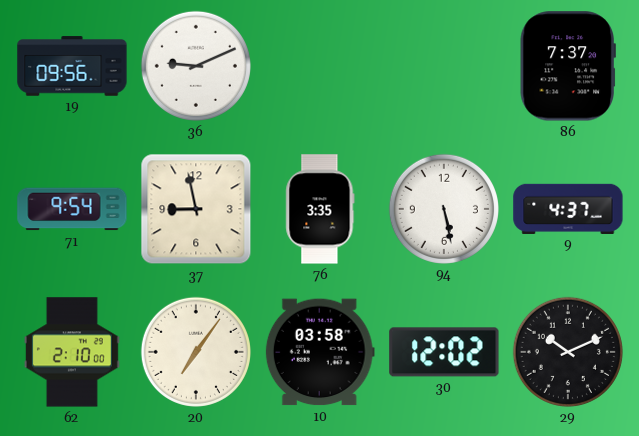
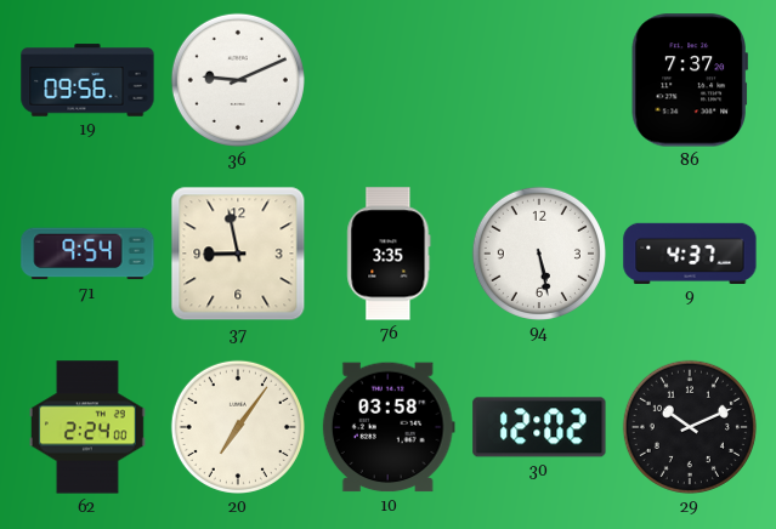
62: 2:10 -> 2:24
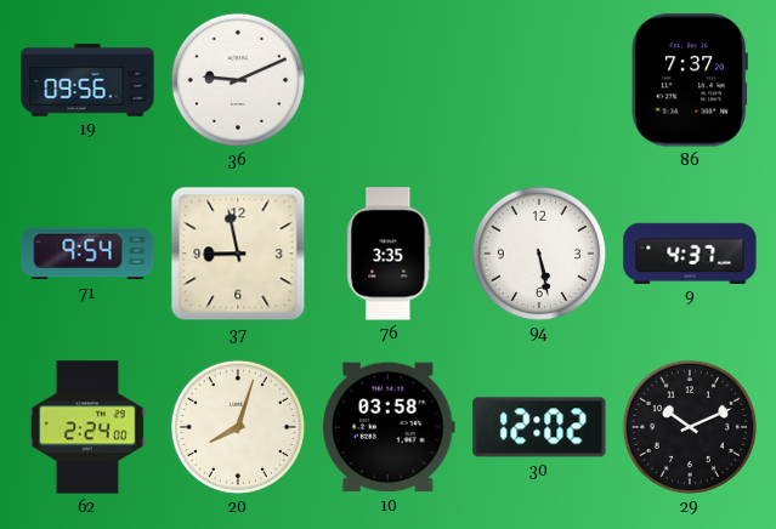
20: 7:06 -> 8:03
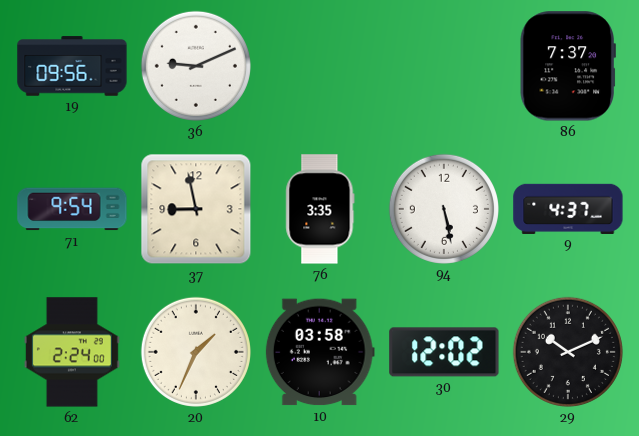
20: 8:03 -> 1:34
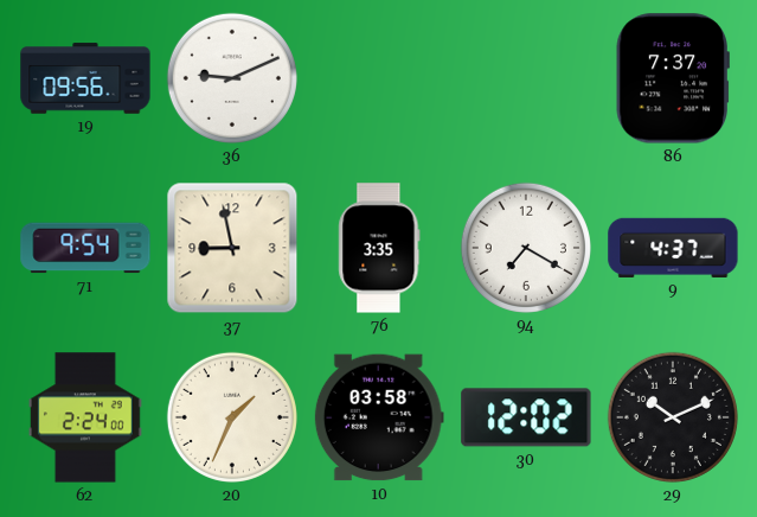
94: 5:28 -> 7:20
